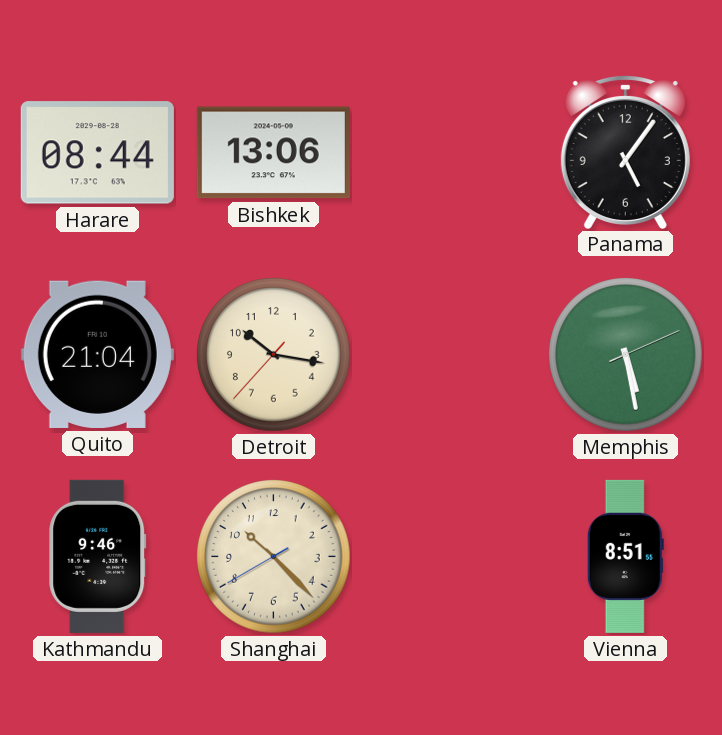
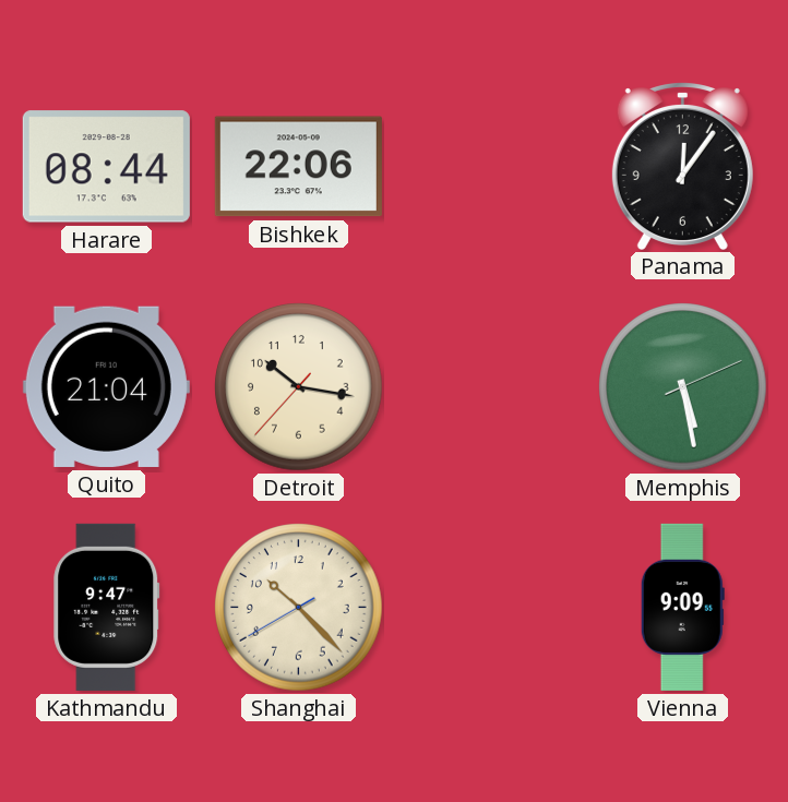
Bishkek: 13:06 -> 22:06
Panama: 5:06 -> 12:06
Kathmandu: 9:46 -> 9:47
Vienna: 8:51 -> 9:09
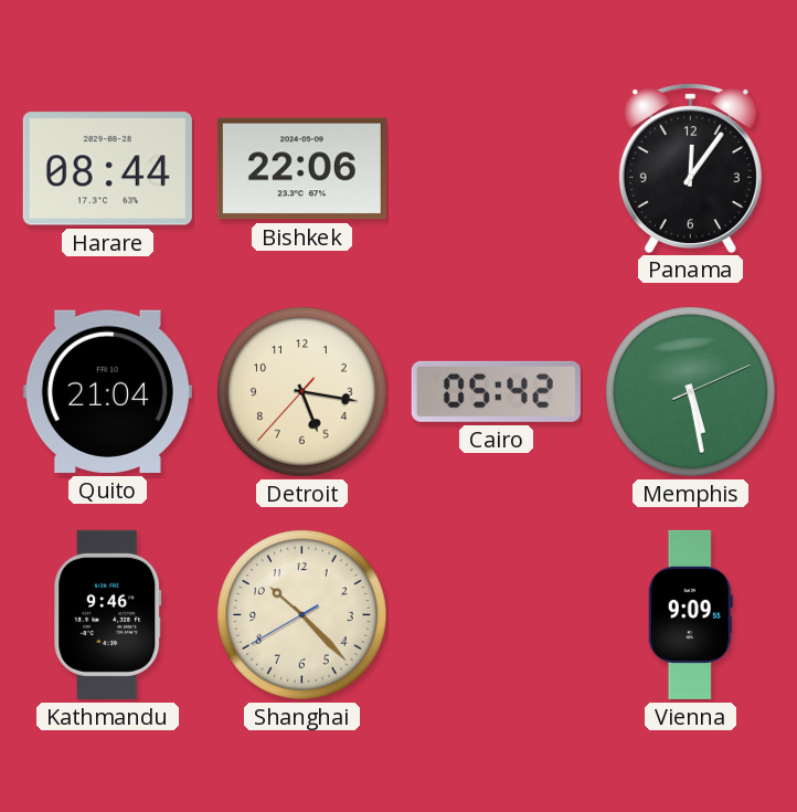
Detroit: 10:16 -> 5:16
Cairo: none -> 05:42
Kathmandu: 9:47 -> 9:46
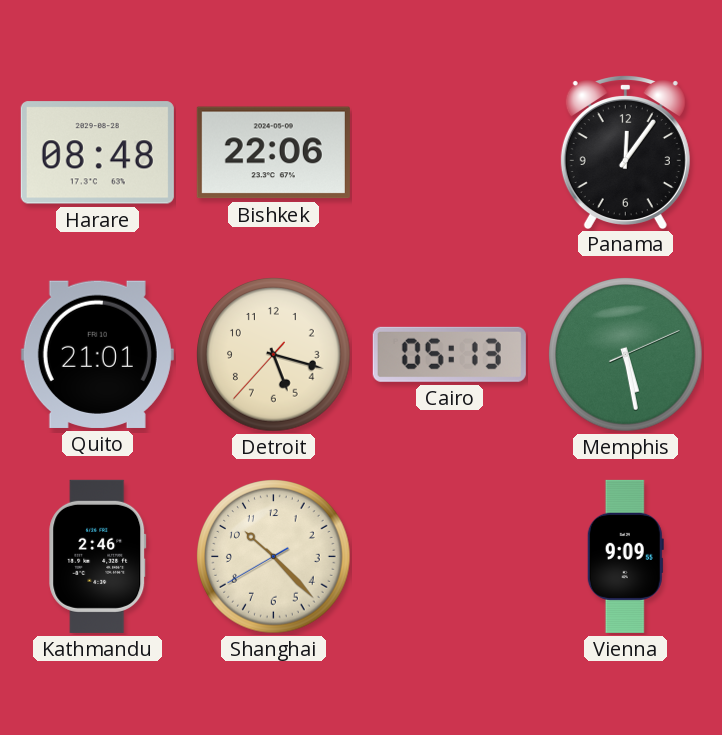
Harare: 08:44 -> 08:48
Quito: 21:04 -> 21:01
Detroit: 5:16 -> 5:17
Cairo: 05:42 -> 05:13
Kathmandu: 9:46 -> 2:46
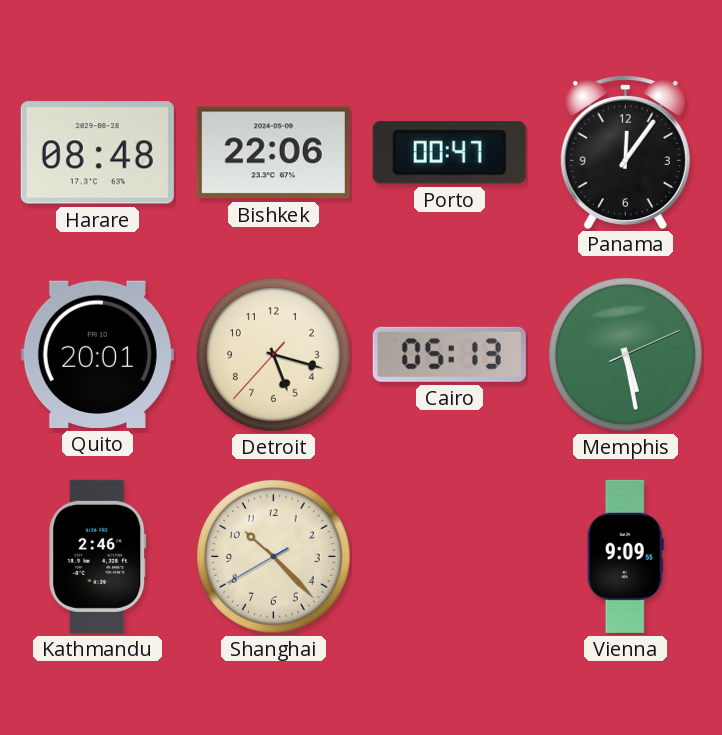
Porto: none -> 00:47
Quito: 21:01 -> 20:01
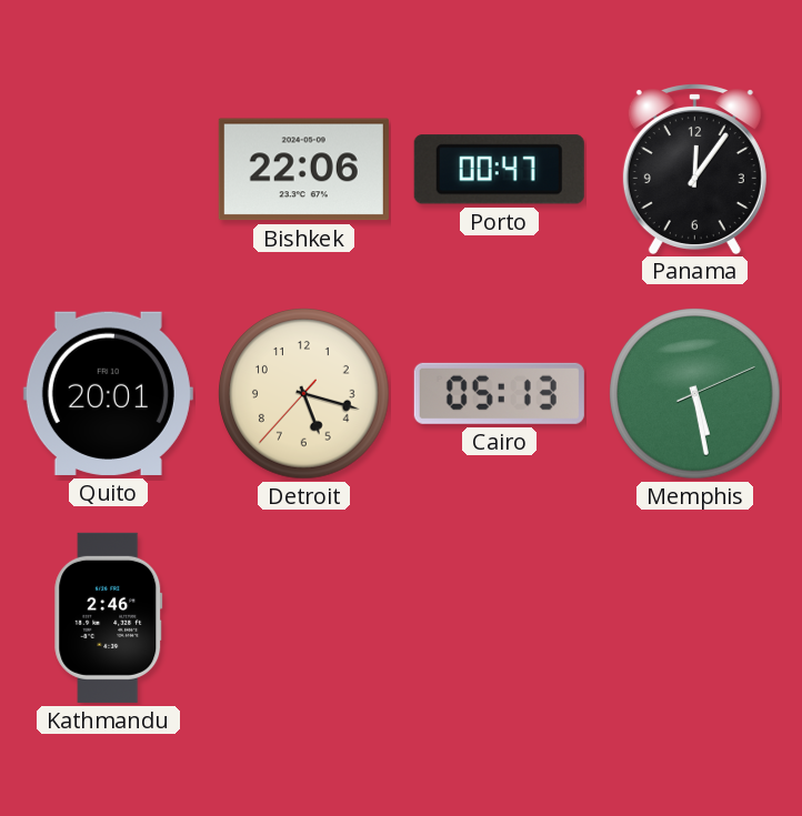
Harare: 08:48 -> none
Shanghai: 10:22 -> none
Vienna: 9:09 -> none
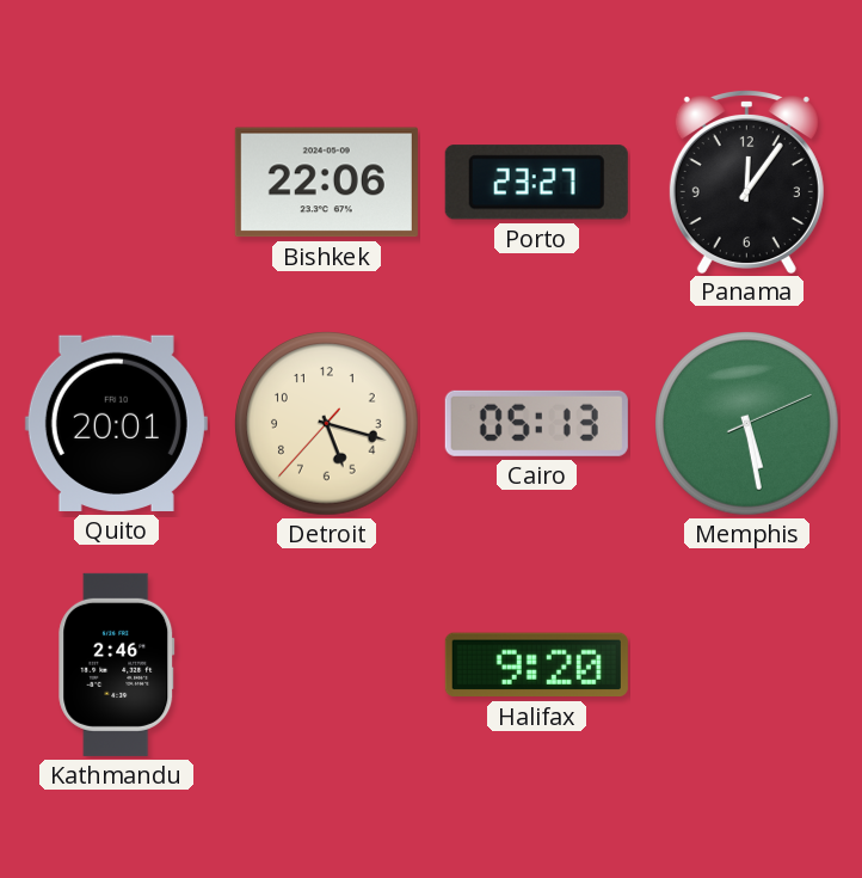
Porto: 00:47 -> 23:27
Halifax: none -> 9:20
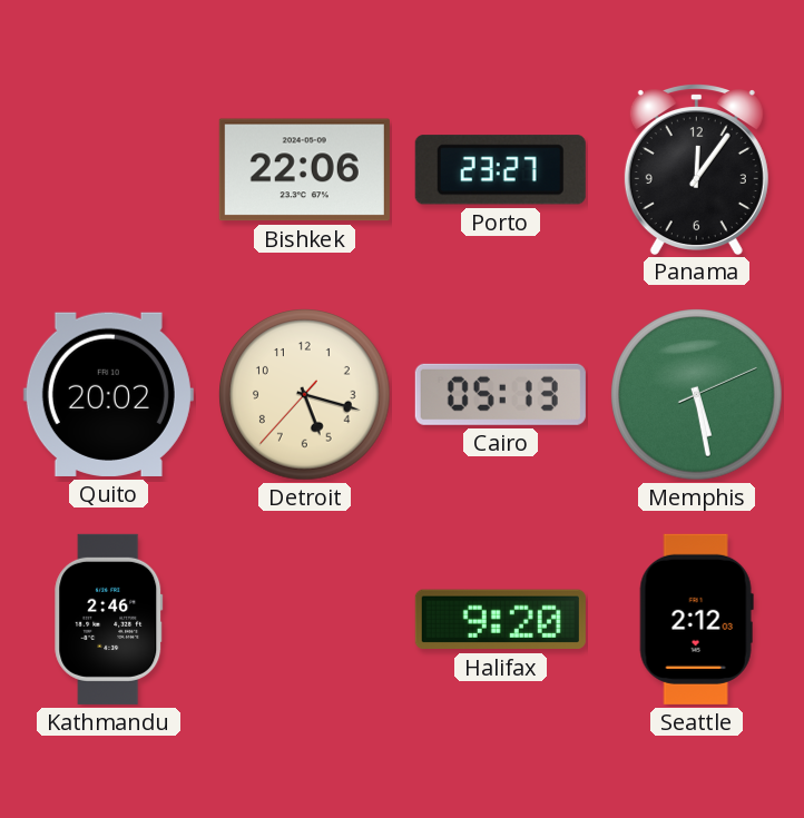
Quito: 20:01 -> 20:02
Seattle: none -> 2:12
